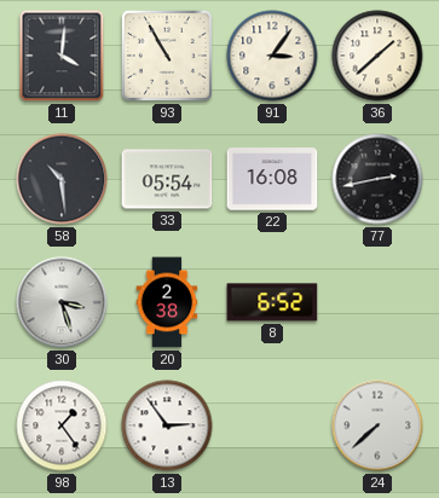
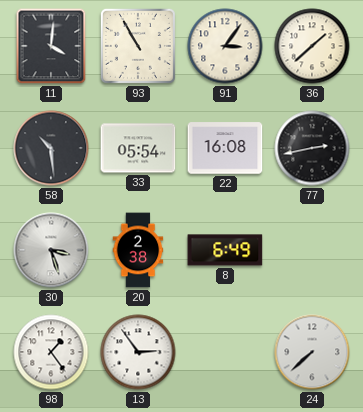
8: 6:52 -> 6:49
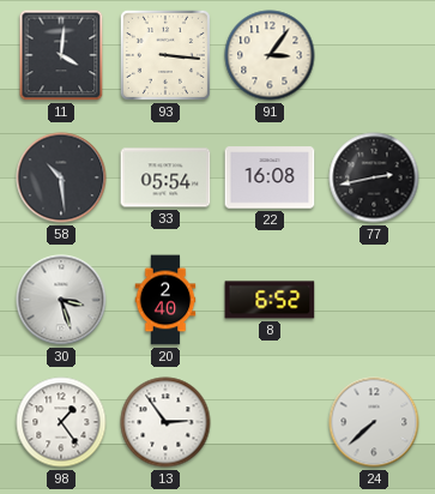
93: 10:55 -> 3:16
36: 1:38 -> none
20: 2:38 -> 2:40
8: 6:49 -> 6:52
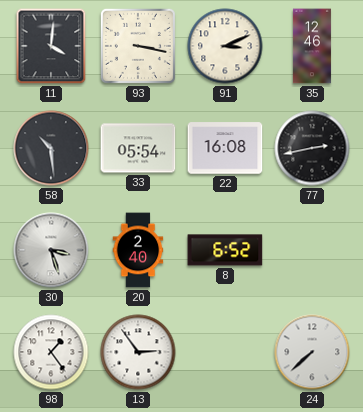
93: 3:16 -> 3:17
91: 3:06 -> 3:11
35: none -> 12:46
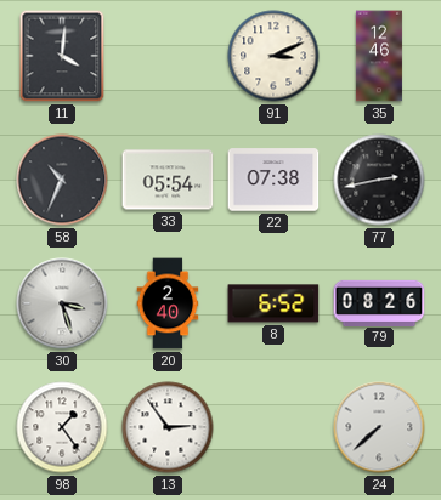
93: 3:17 -> none
58: 10:29 -> 10:34
22: 16:08 -> 07:38
79: none -> 08:26
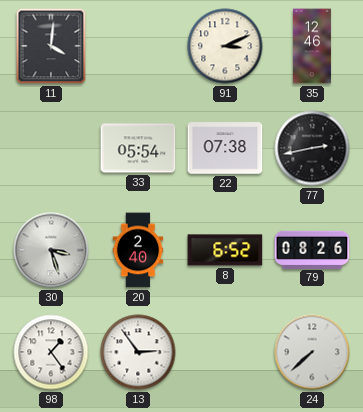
58: 10:34 -> none
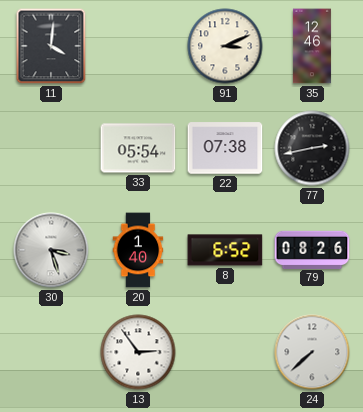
20: 2:40 -> 1:40
98: 1:24 -> none
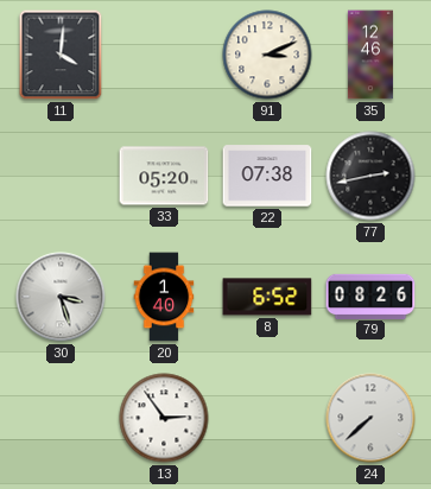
33: 05:54 -> 05:20
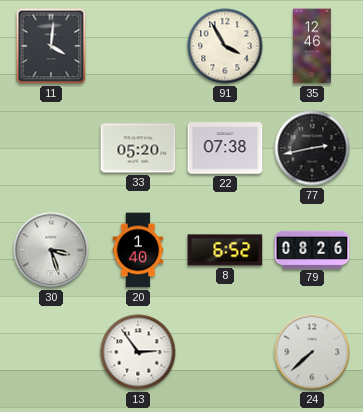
91: 3:11 -> 3:55
